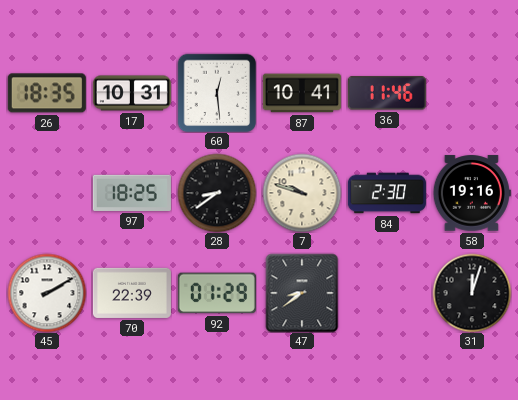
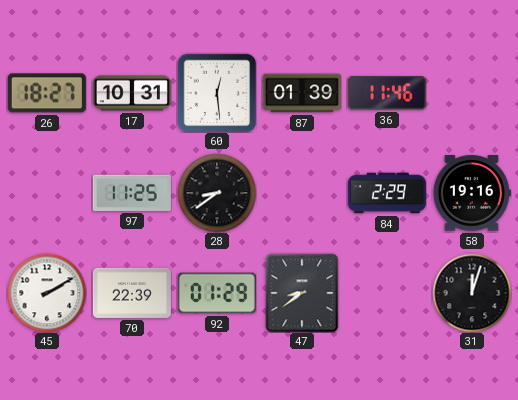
26: 18:35 -> 18:27
87: 10:41 -> 01:39
97: 18:25 -> 11:25
7: 9:48 -> none
84: 2:30 -> 2:29
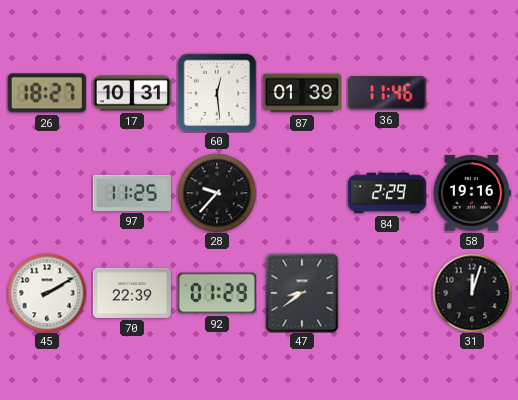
28: 8:39 -> 9:37
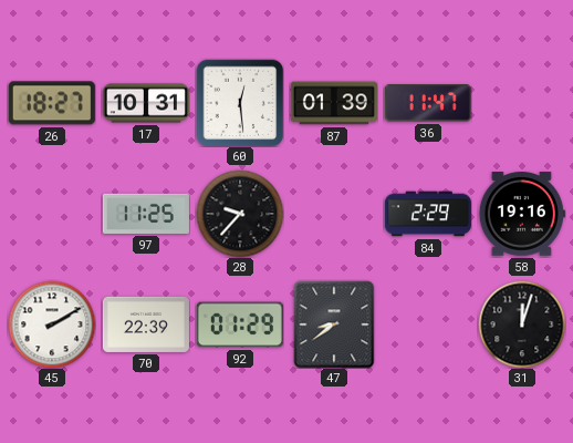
36: 11:46 -> 11:47
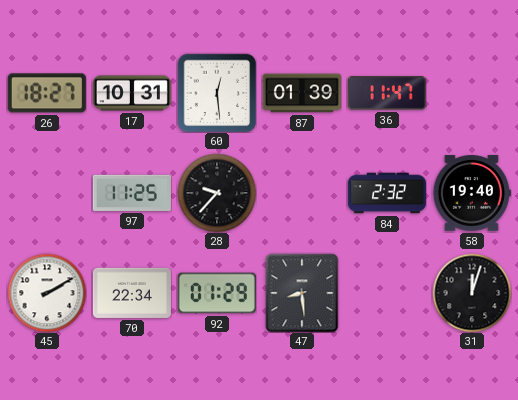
84: 2:29 -> 2:32
58: 19:16 -> 19:40
70: 22:39 -> 22:34
47: 8:39 -> 8:29
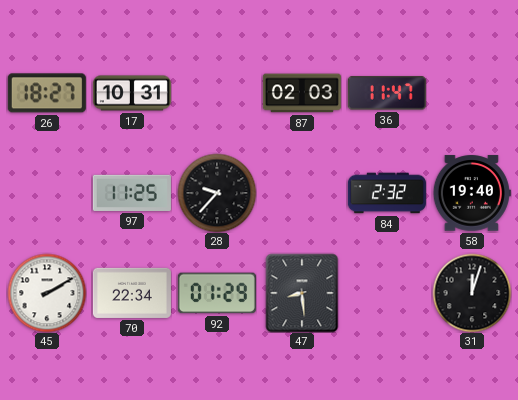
60: 12:29 -> none
87: 01:39 -> 02:03
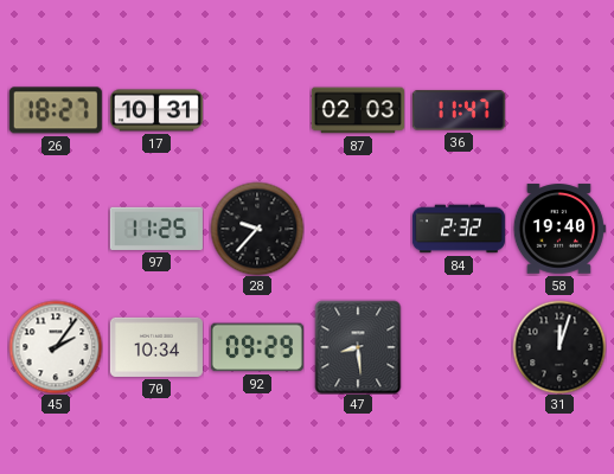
45: 2:10 -> 2:06
70: 22:34 -> 10:34
92: 01:29 -> 09:29
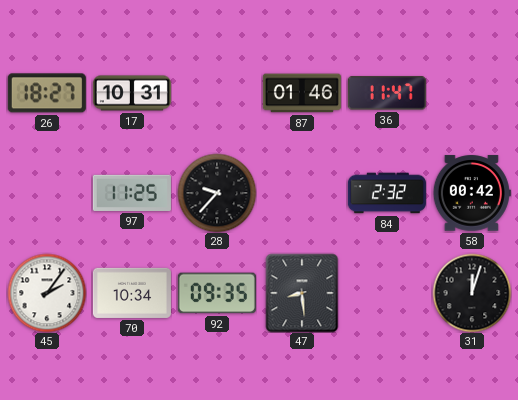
87: 02:03 -> 01:46
58: 19:40 -> 00:42
92: 09:29 -> 09:35
